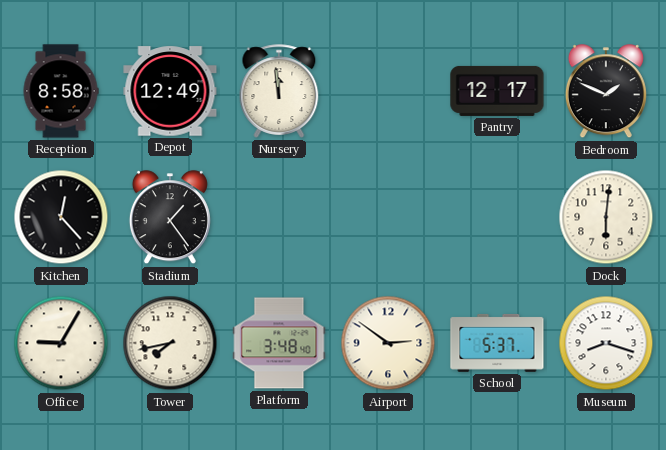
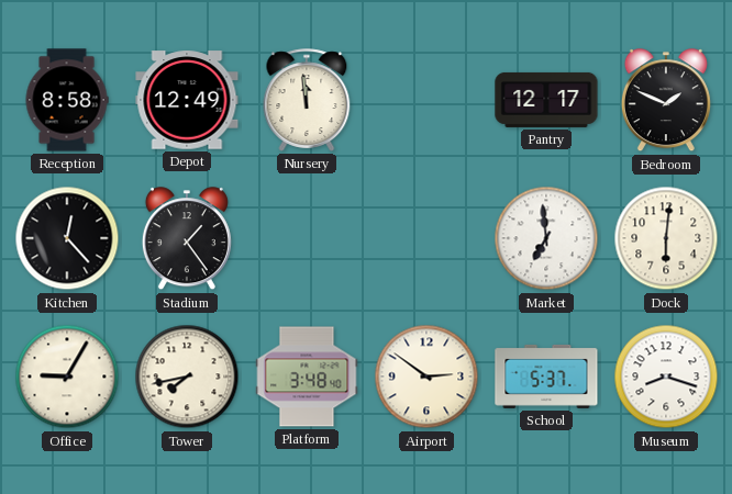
Market: none -> 6:59
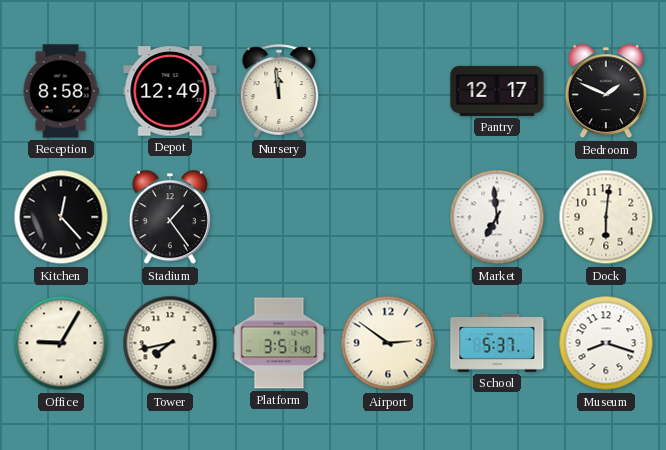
Platform: 3:48 -> 3:51
